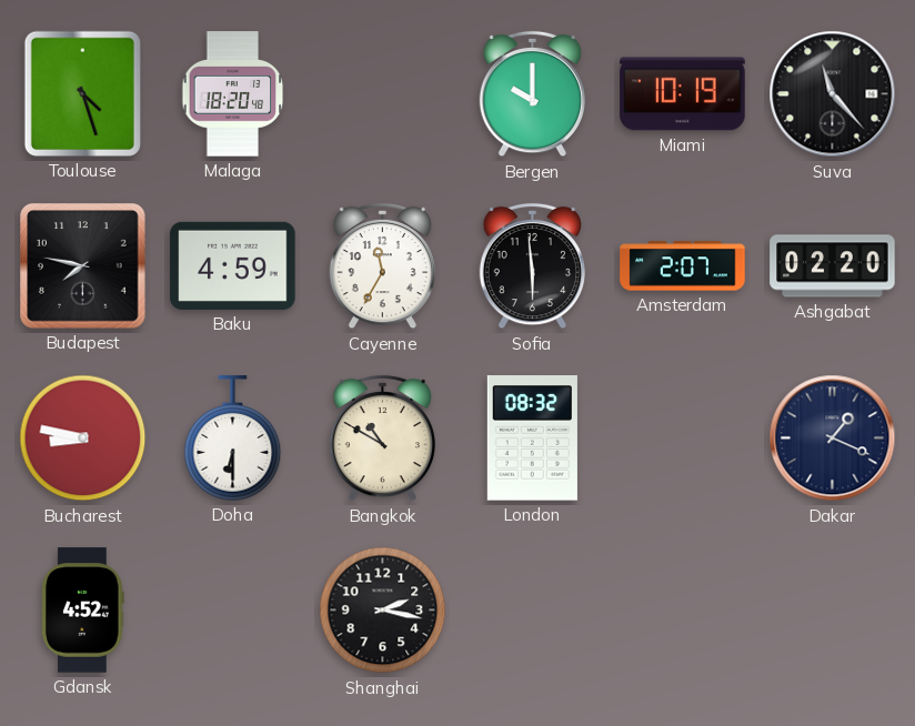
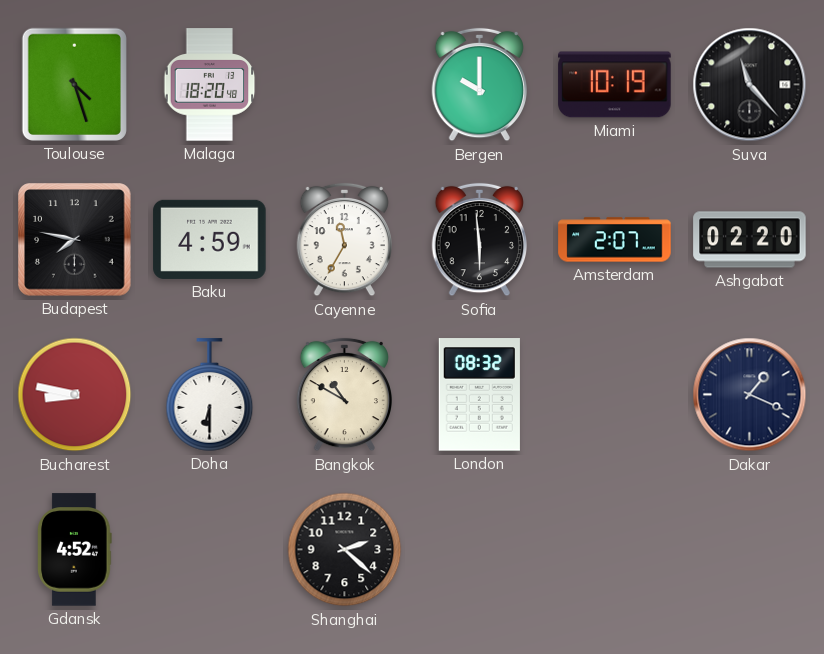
Shanghai: 2:17 -> 2:22
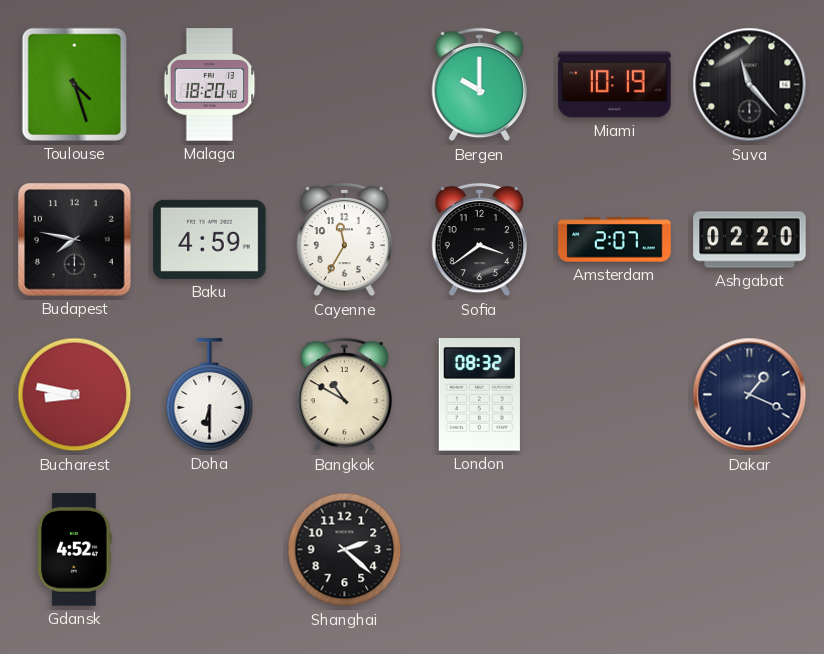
Sofia: 5:59 -> 3:39
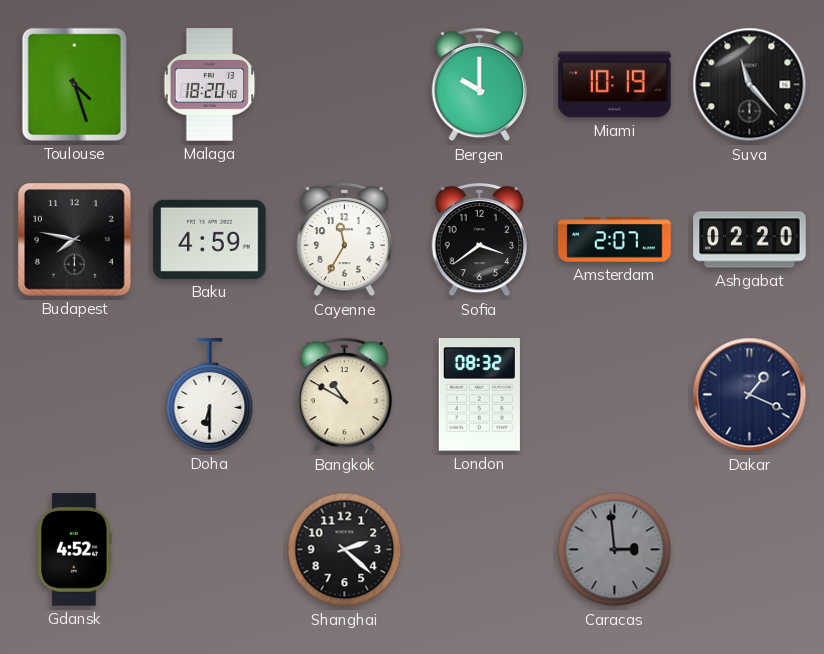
Bucharest: 8:47 -> none
Caracas: none -> 2:59
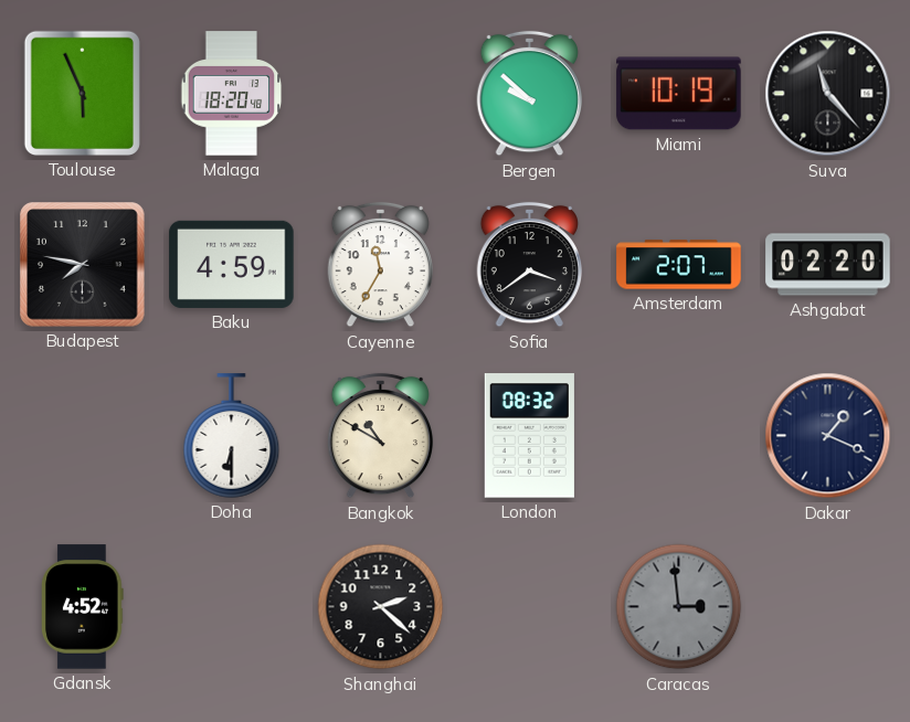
Toulouse: 4:27 -> 5:56
Bergen: 10:00 -> 9:52
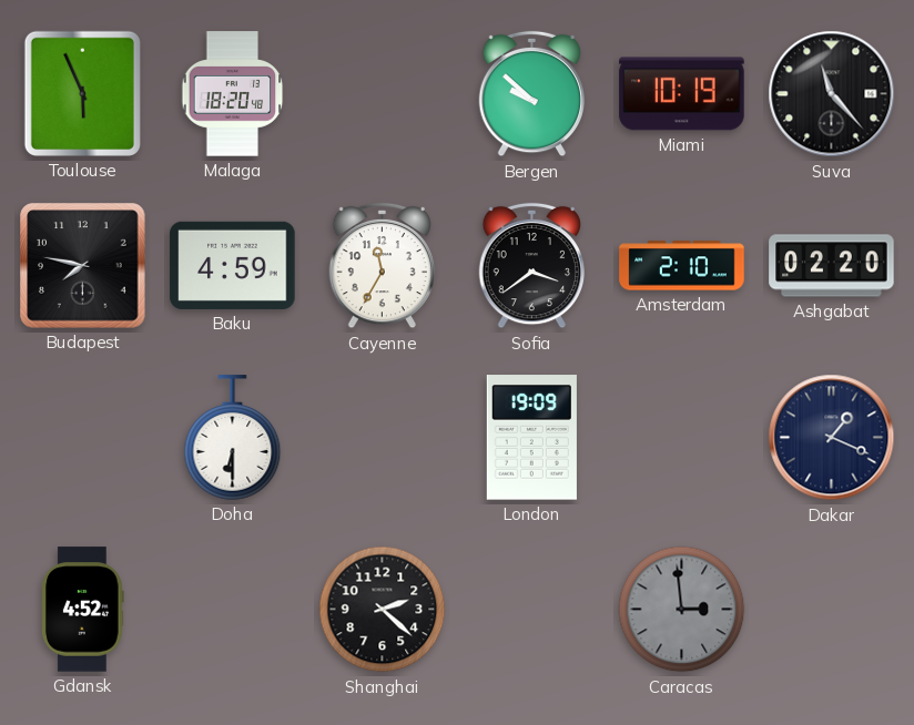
Amsterdam: 2:07 -> 2:10
Bangkok: 10:50 -> none
London: 08:32 -> 19:09
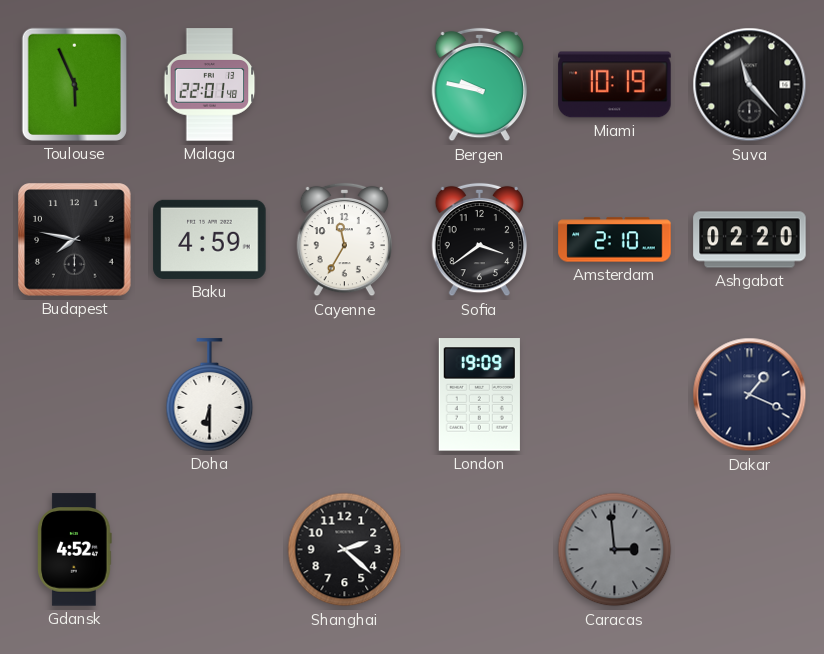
Malaga: 18:20 -> 22:01
Bergen: 9:52 -> 9:47
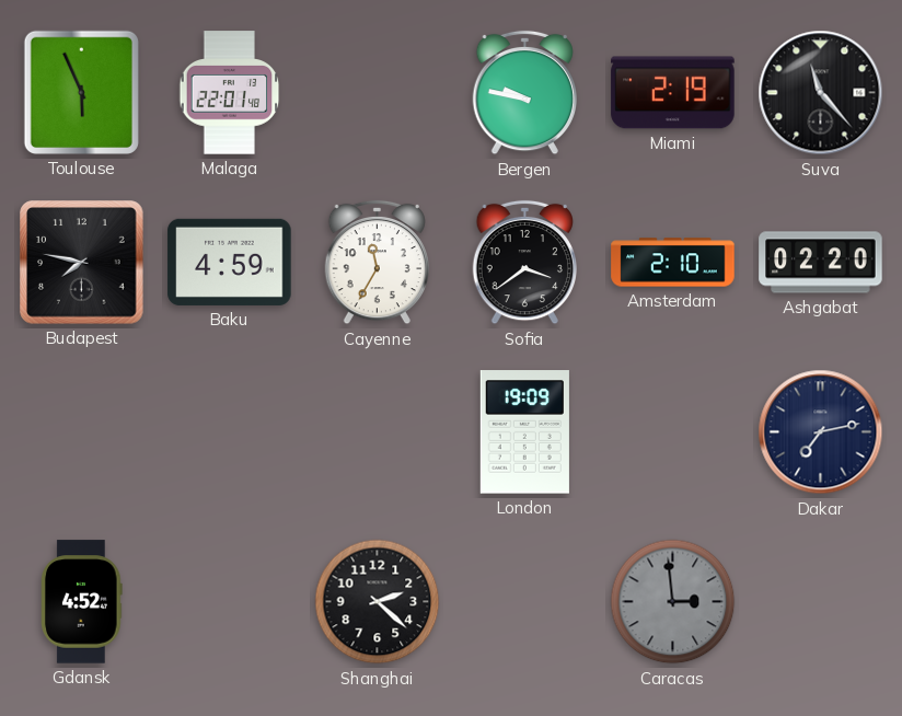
Miami: 10:19 -> 2:19
Doha: 6:30 -> none
Dakar: 1:19 -> 7:13
